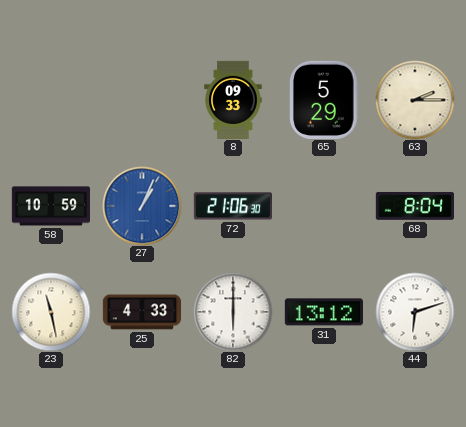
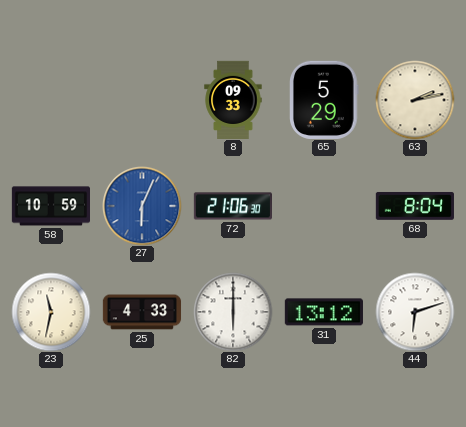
63: 2:15 -> 2:13
27: 1:04 -> 6:04
23: 11:28 -> 11:32
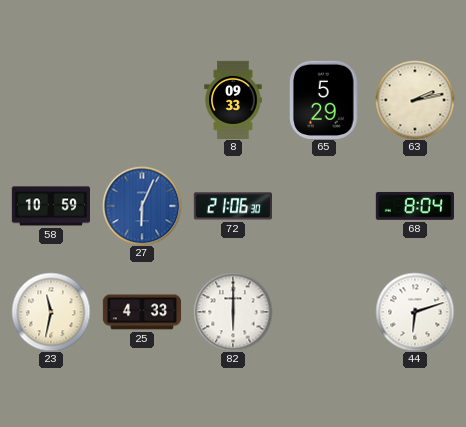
31: 13:12 -> none
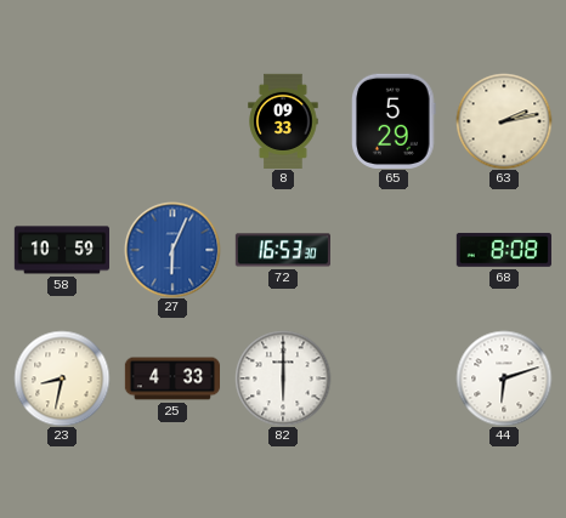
72: 21:06 -> 16:53
68: 8:04 -> 8:08
23: 11:32 -> 8:32
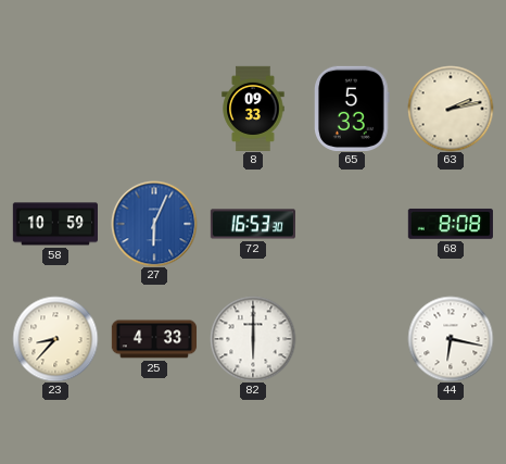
65: 5:29 -> 5:33
23: 8:32 -> 8:37
44: 6:12 -> 6:17
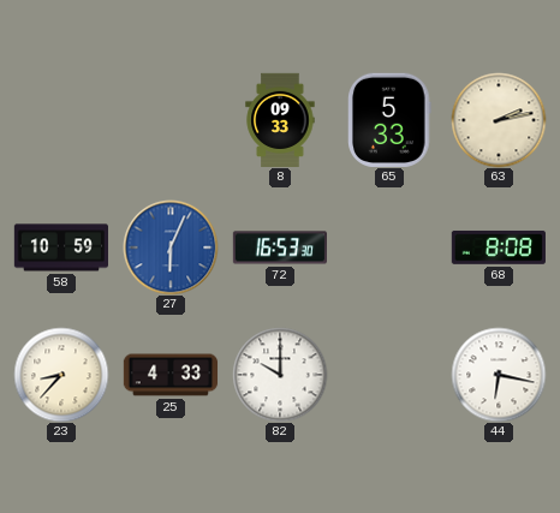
82: 6:00 -> 10:00
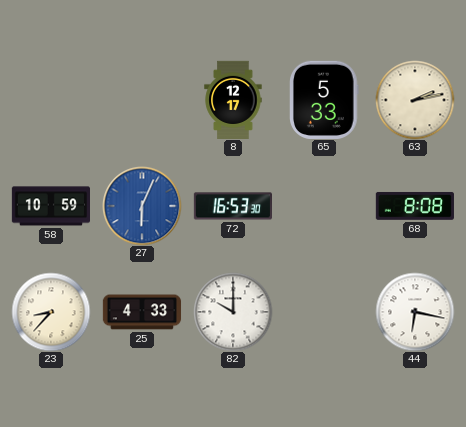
8: 09:33 -> 12:17
